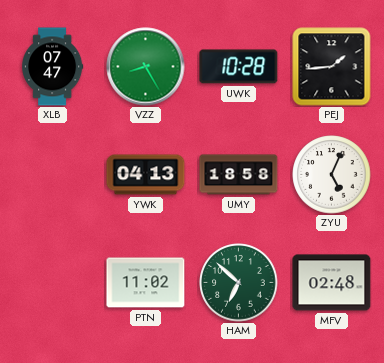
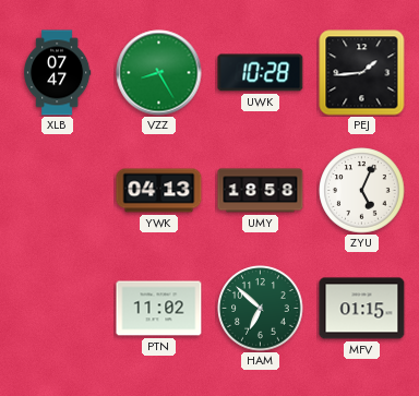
MFV: 02:48 -> 01:15
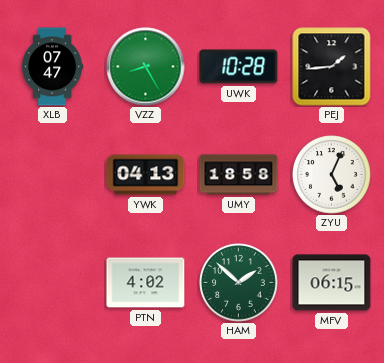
PTN: 11:02 -> 4:02
HAM: 6:52 -> 1:52
MFV: 01:15 -> 06:15
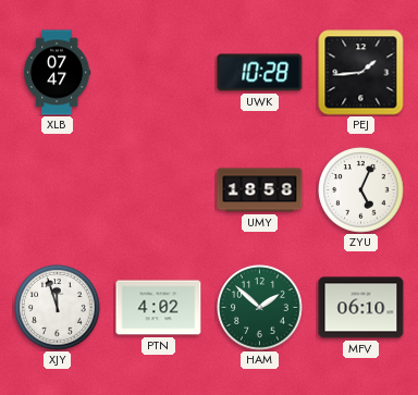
VZZ: 8:25 -> none
YWK: 04:13 -> none
XJY: none -> 11:57
MFV: 06:15 -> 06:10
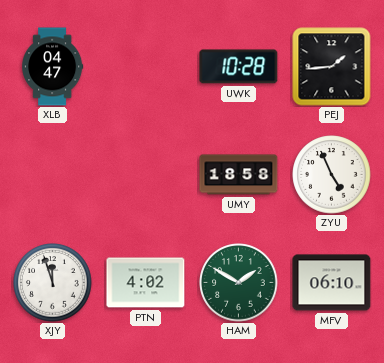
XLB: 07:47 -> 04:47
ZYU: 5:04 -> 4:56
HAM: 1:52 -> 1:50
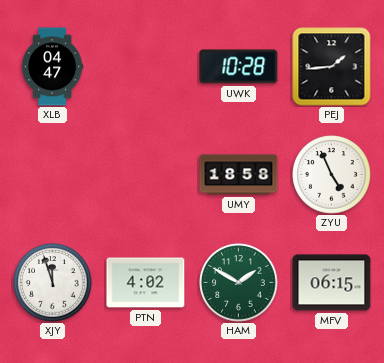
MFV: 06:10 -> 06:15
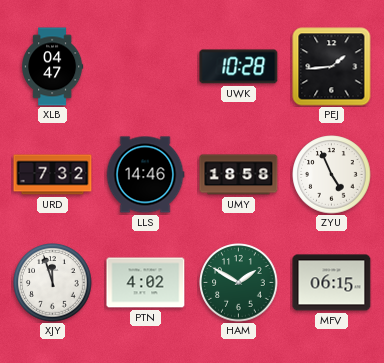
URD: none -> 7:32
LLS: none -> 14:46
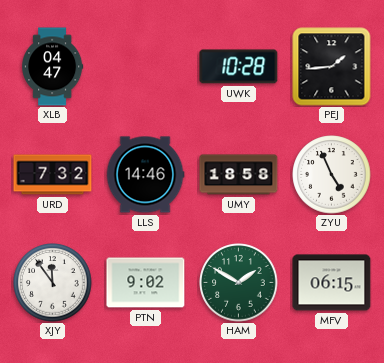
XJY: 11:57 -> 11:54
PTN: 4:02 -> 9:02
